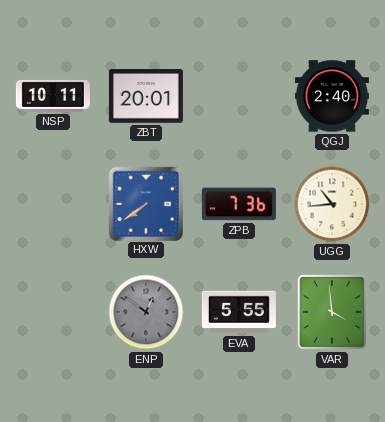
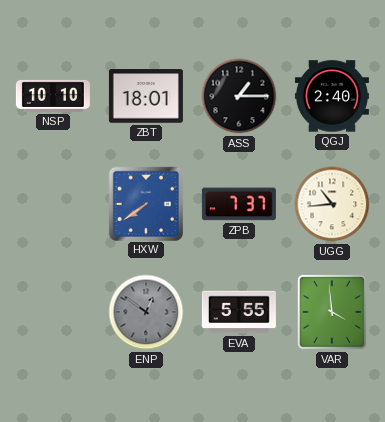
NSP: 10:11 -> 10:10
ZBT: 20:01 -> 18:01
ASS: none -> 1:15
ZPB: 7:36 -> 7:37
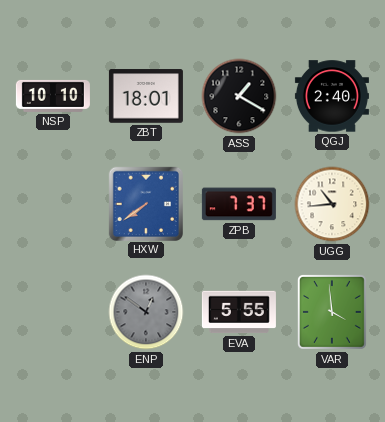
ASS: 1:15 -> 1:20
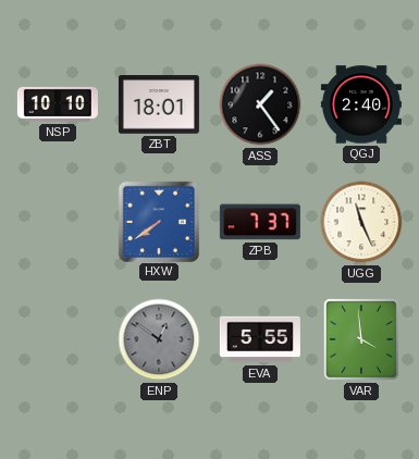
ASS: 1:20 -> 1:24
UGG: 10:44 -> 11:26
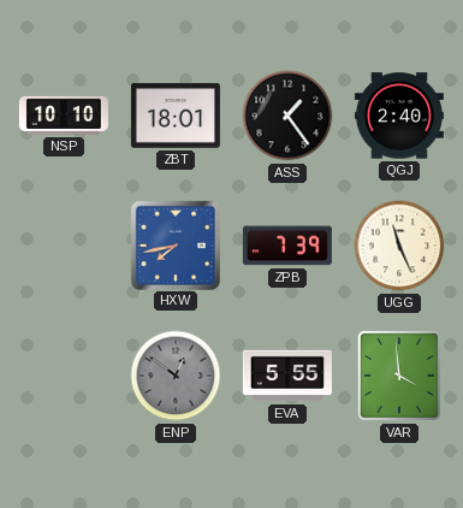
HXW: 7:39 -> 7:43
ZPB: 7:37 -> 7:39
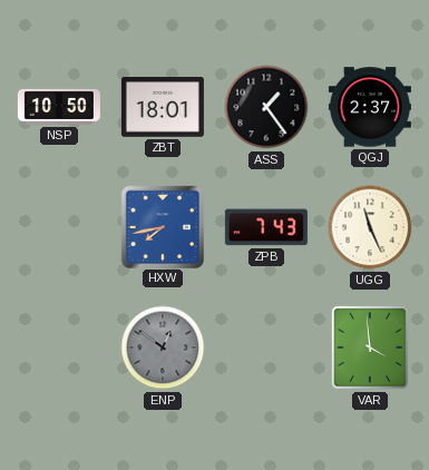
NSP: 10:10 -> 10:50
QGJ: 2:40 -> 2:37
ZPB: 7:39 -> 7:43
EVA: 5:55 -> none
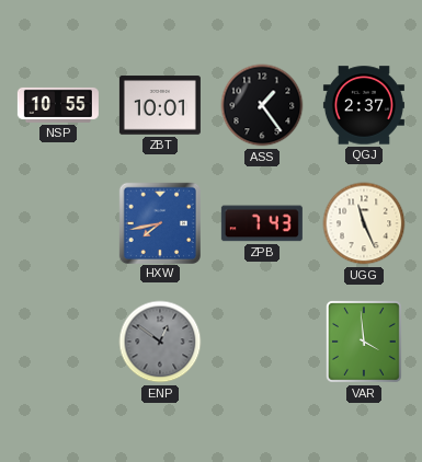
NSP: 10:50 -> 10:55
ZBT: 18:01 -> 10:01
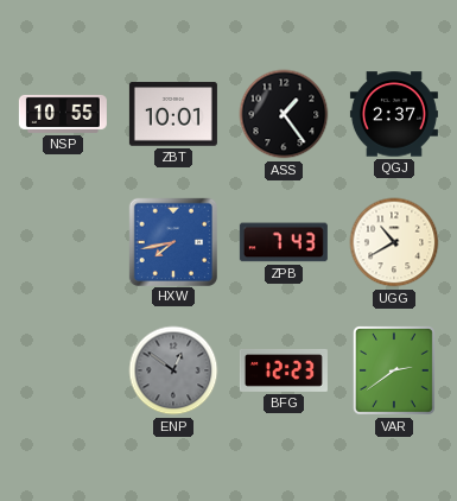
UGG: 11:26 -> 10:40
BFG: none -> 12:23
VAR: 3:59 -> 2:39
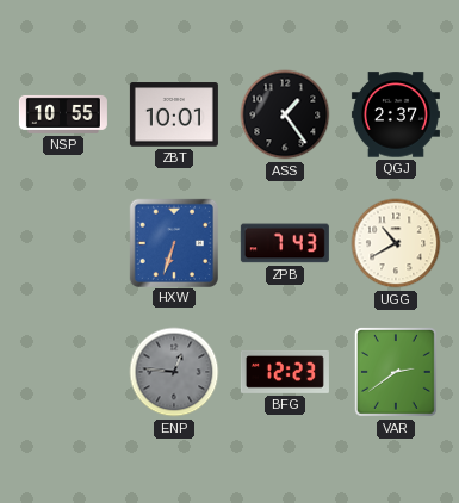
HXW: 7:43 -> 6:33
ENP: 12:51 -> 12:46
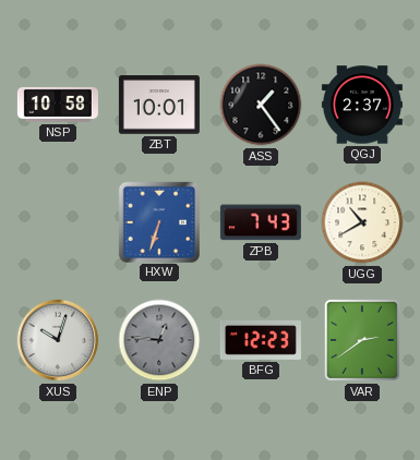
NSP: 10:55 -> 10:58
XUS: none -> 10:03
